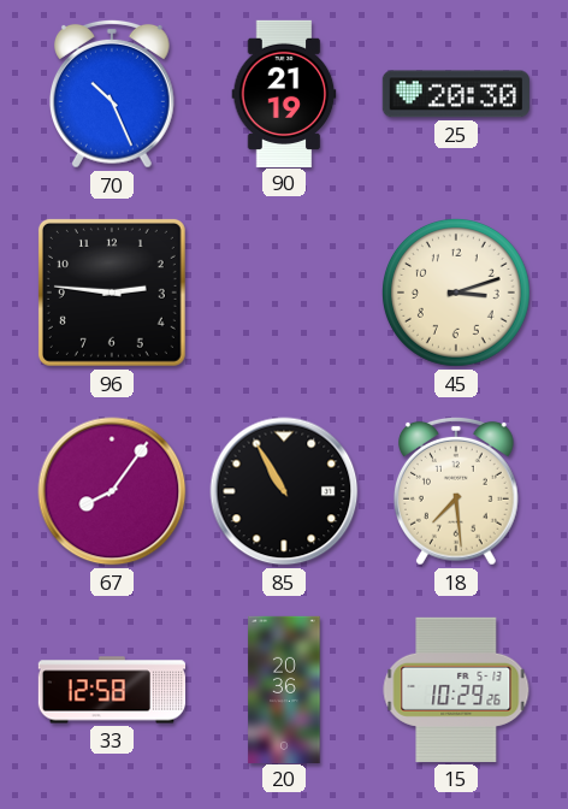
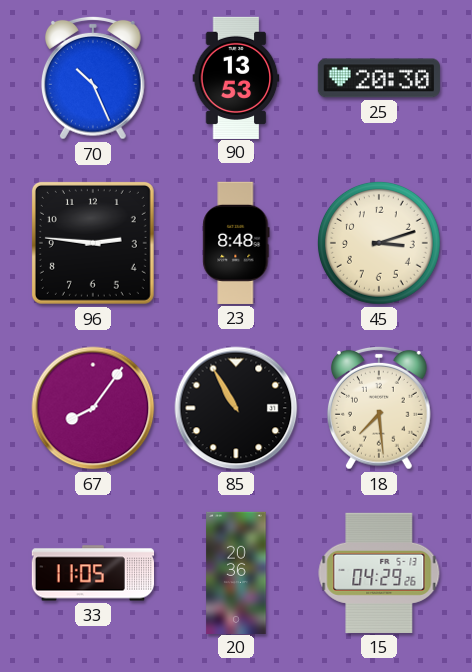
90: 21:19 -> 13:53
23: none -> 8:48
33: 12:58 -> 11:05
15: 10:29 -> 04:29
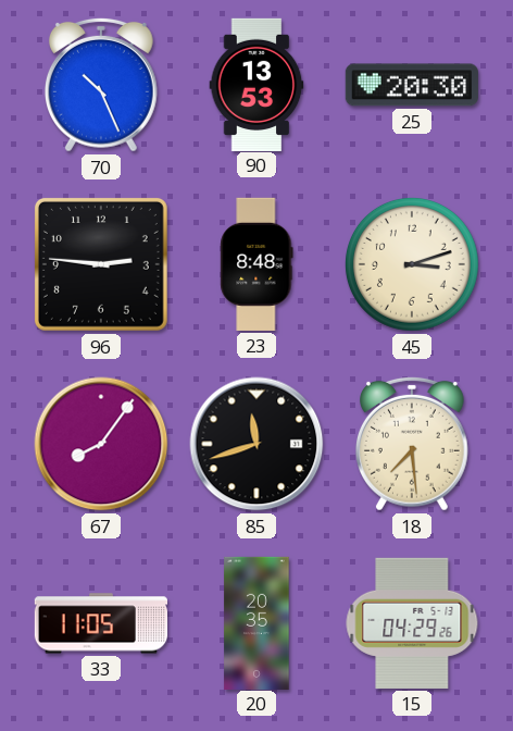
85: 10:55 -> 11:42
20: 20:36 -> 20:35
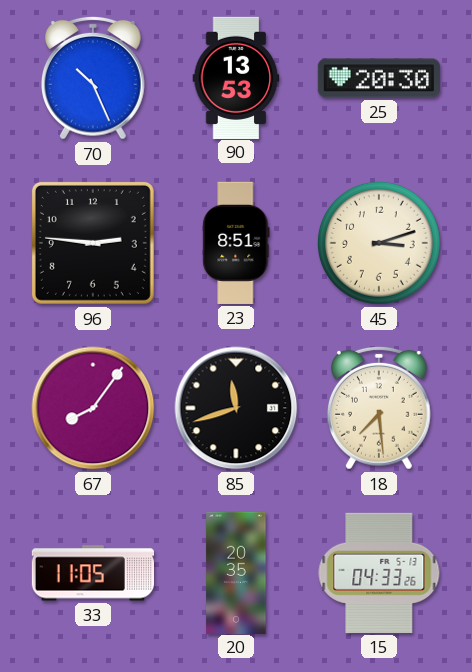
23: 8:48 -> 8:51
15: 04:29 -> 04:33
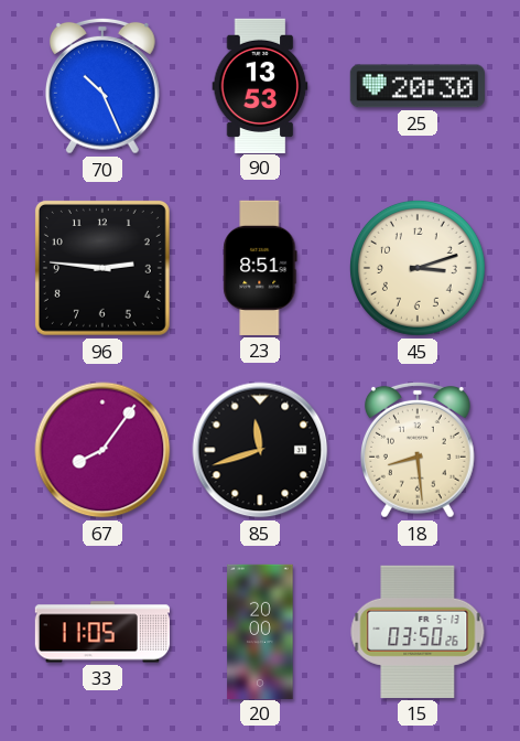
18: 7:29 -> 8:29
20: 20:35 -> 20:00
15: 04:33 -> 03:50
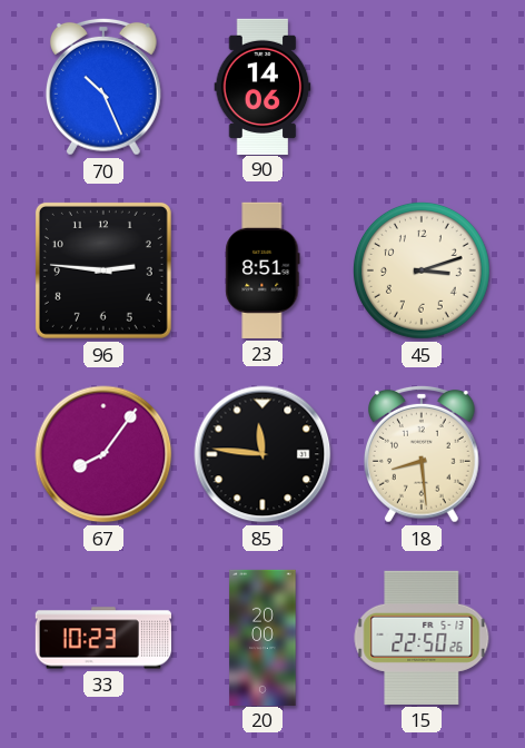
90: 13:53 -> 14:06
25: 20:30 -> none
85: 11:42 -> 11:46
33: 11:05 -> 10:23
15: 03:50 -> 22:50
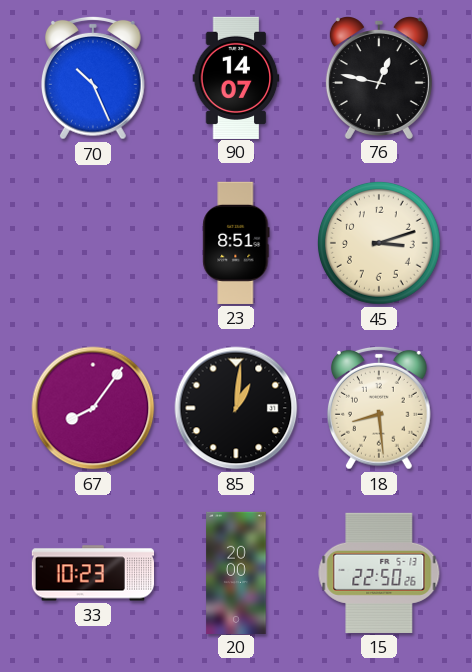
90: 14:06 -> 14:07
76: none -> 12:47
96: 2:46 -> none
85: 11:46 -> 1:01
